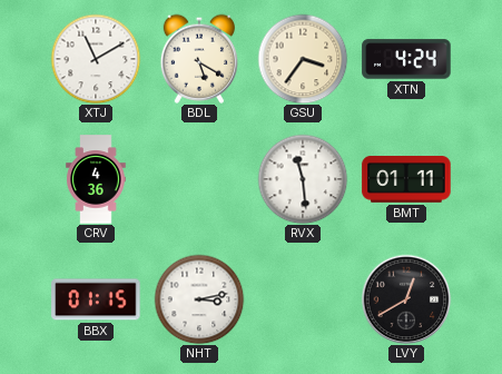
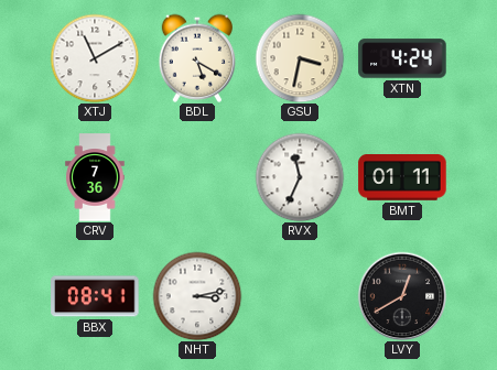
GSU: 3:36 -> 3:32
CRV: 4:36 -> 7:36
RVX: 11:29 -> 11:34
BBX: 01:15 -> 08:41
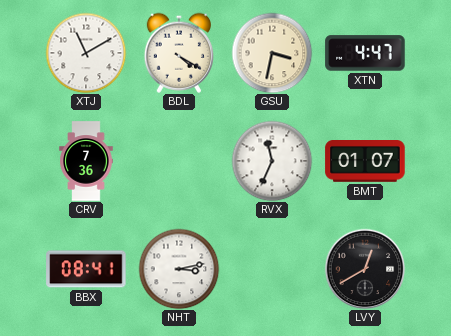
BDL: 5:20 -> 4:20
XTN: 4:24 -> 4:47
BMT: 01:11 -> 01:07
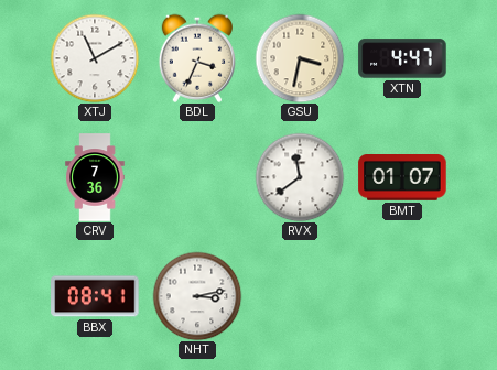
BDL: 4:20 -> 3:34
RVX: 11:34 -> 11:39
LVY: 12:40 -> none
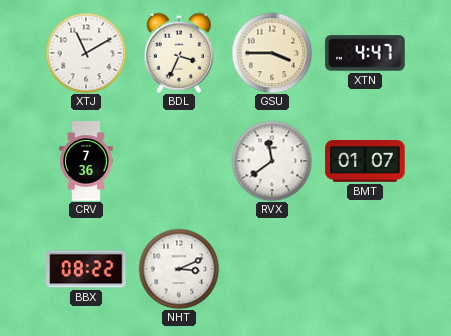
GSU: 3:32 -> 3:45
BBX: 08:41 -> 08:22
NHT: 3:13 -> 3:11
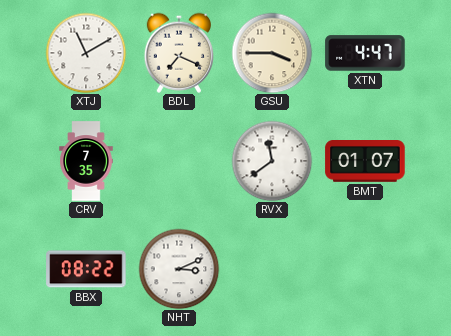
BDL: 3:34 -> 7:19
CRV: 7:36 -> 7:35
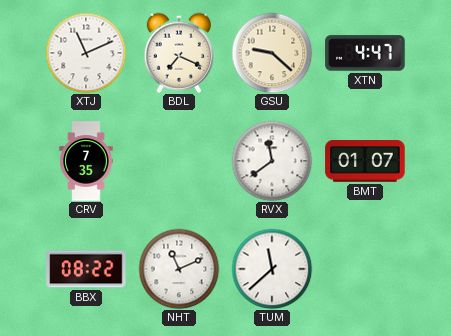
XTJ: 11:10 -> 11:11
GSU: 3:45 -> 9:22
NHT: 3:11 -> 11:11
TUM: none -> 11:38
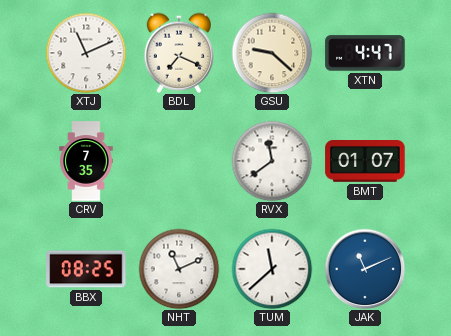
BBX: 08:22 -> 08:25
JAK: none -> 11:11
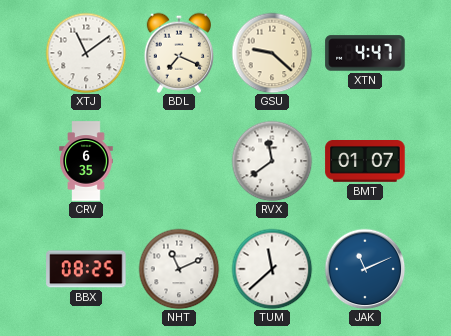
XTJ: 11:11 -> 11:09
CRV: 7:35 -> 6:35
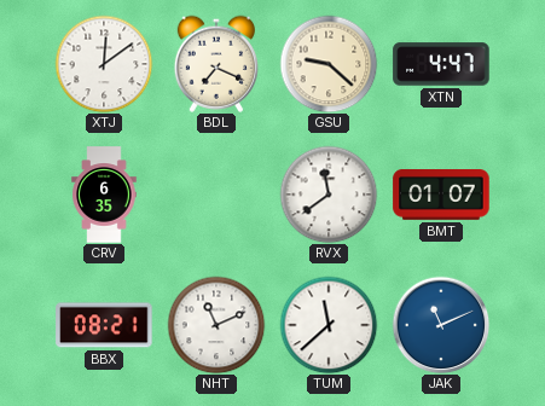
XTJ: 11:09 -> 12:09
BBX: 08:25 -> 08:21
